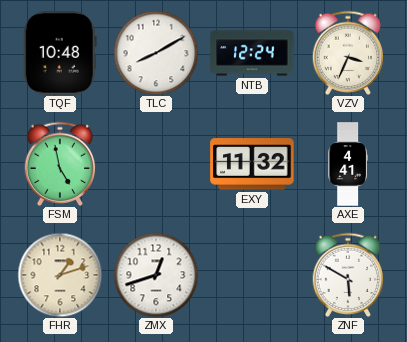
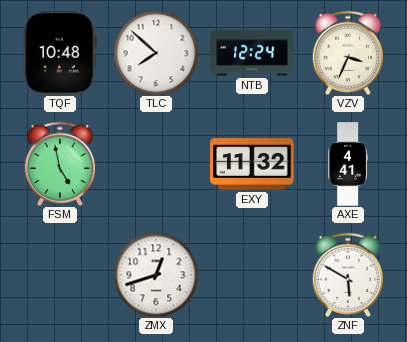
TLC: 8:10 -> 7:52
FHR: 1:12 -> none
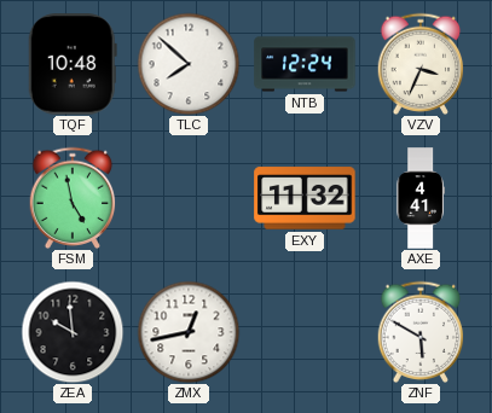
ZEA: none -> 9:59
ZMX: 12:42 -> 12:43
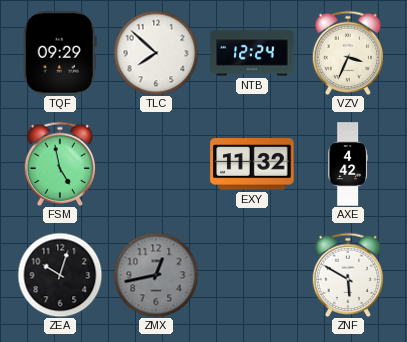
TQF: 10:48 -> 09:29
AXE: 4:41 -> 4:42
ZEA: 9:59 -> 10:03
ZMX dial: white -> grey
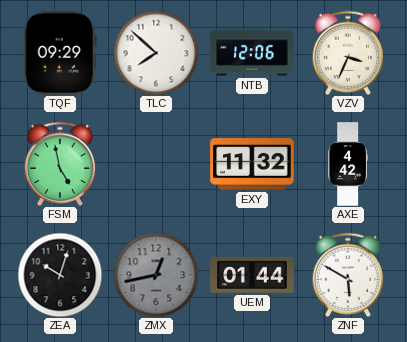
NTB: 12:24 -> 12:06
UEM: none -> 01:44
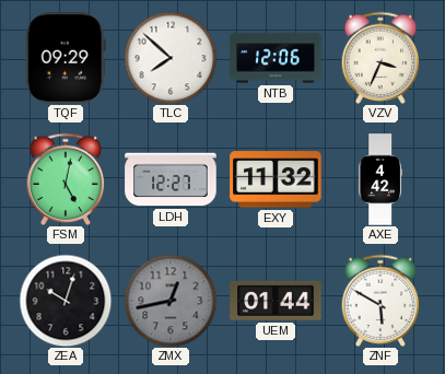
FSM: 4:58 -> 5:02
LDH: none -> 12:27
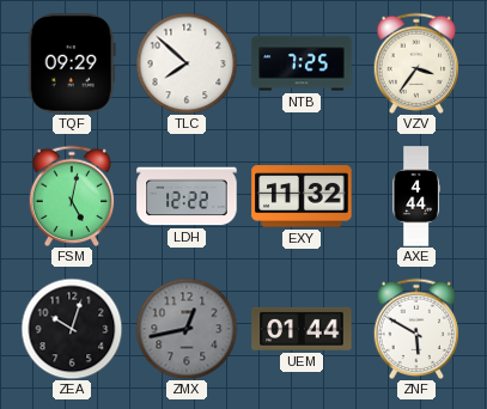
NTB: 12:06 -> 7:25
VZV: 3:34 -> 3:36
LDH: 12:27 -> 12:22
AXE: 4:42 -> 4:44
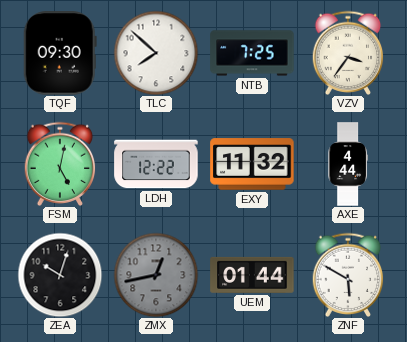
TQF: 09:29 -> 09:30
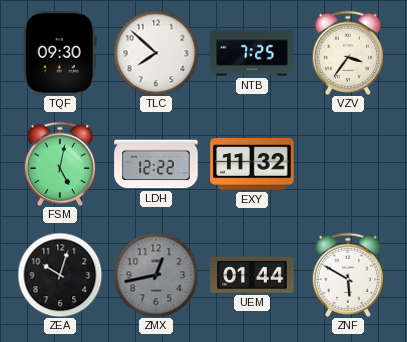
AXE: 4:44 -> none
